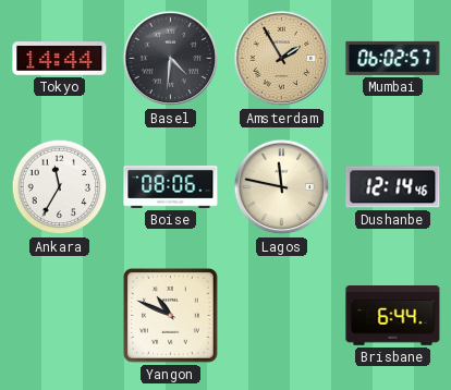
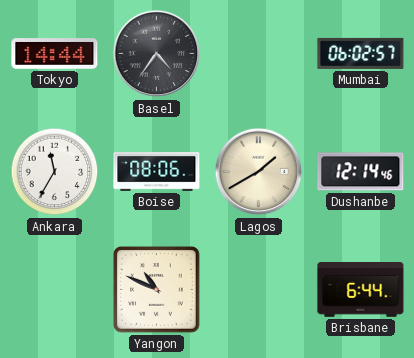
Basel: 4:31 -> 4:36
Amsterdam: 1:55 -> none
Lagos: 11:47 -> 1:40
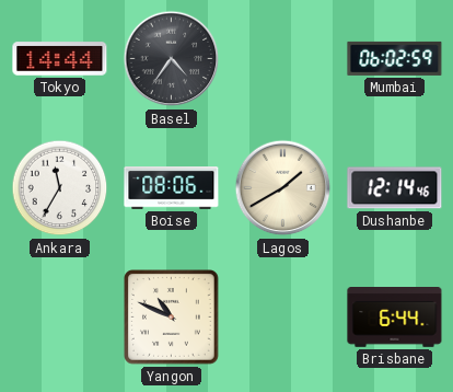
Mumbai: 06:02:57 -> 06:02:59
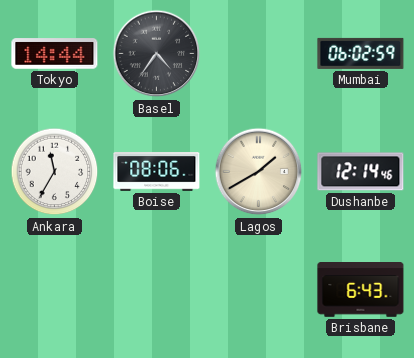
Yangon: 10:49 -> none
Brisbane: 6:44 -> 6:43
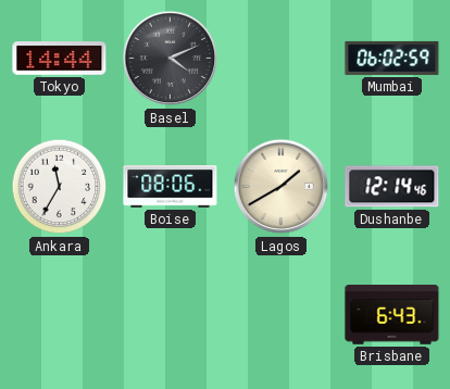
Basel: 4:36 -> 4:11
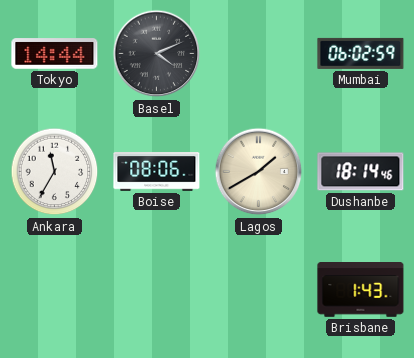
Dushanbe: 12:14 -> 18:14
Brisbane: 6:43 -> 1:43
